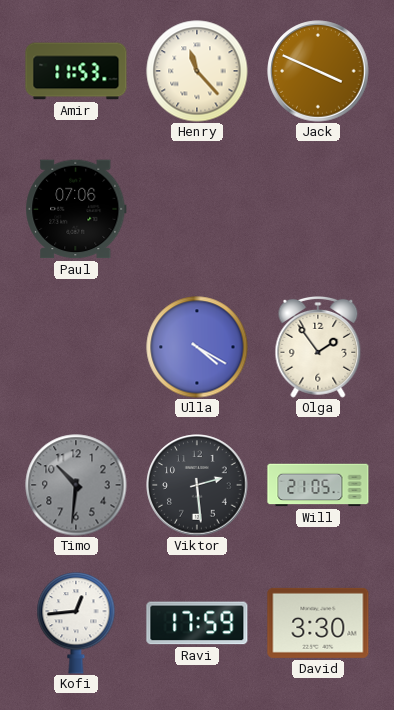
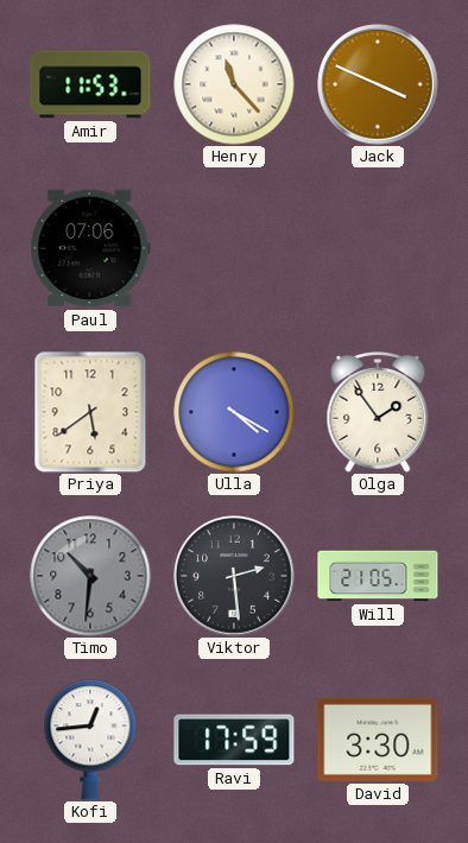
Priya: none -> 5:39
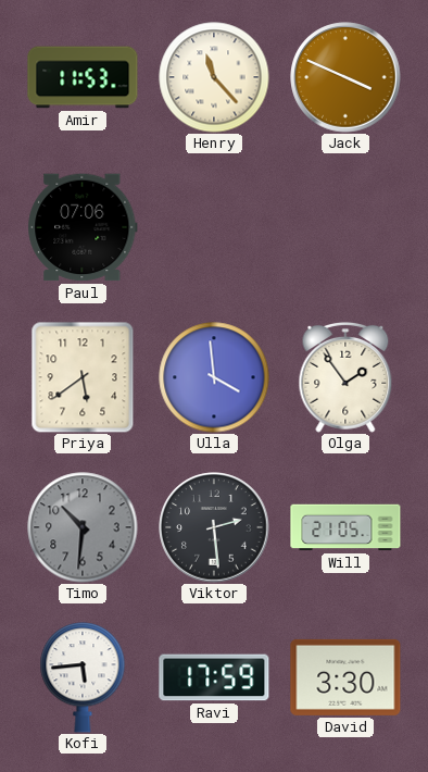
Ulla: 4:20 -> 3:59
Kofi: 12:44 -> 5:44
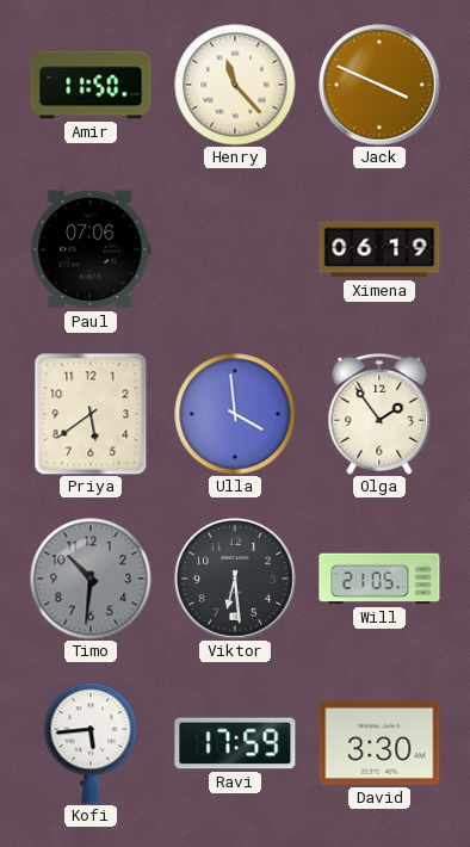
Amir: 11:53 -> 11:50
Ximena: none -> 06:19
Viktor: 2:29 -> 6:29
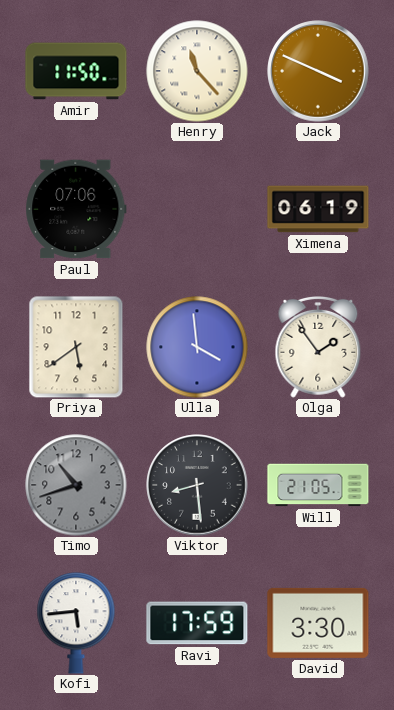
Timo: 10:31 -> 10:42
Viktor: 6:29 -> 8:29
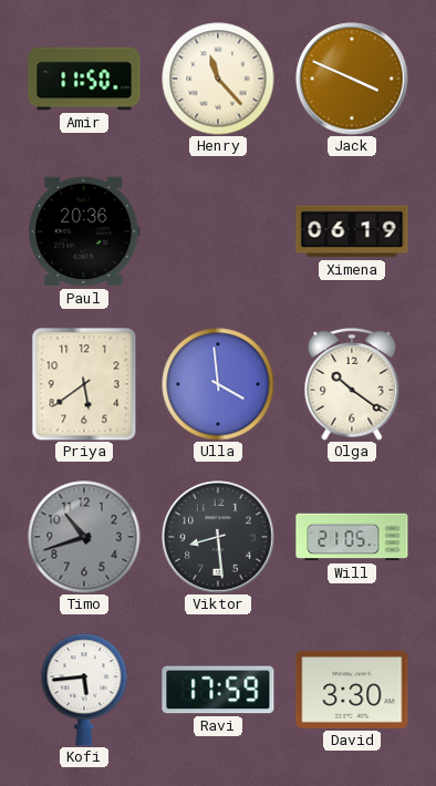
Paul: 07:06 -> 20:36
Olga: 1:54 -> 10:21
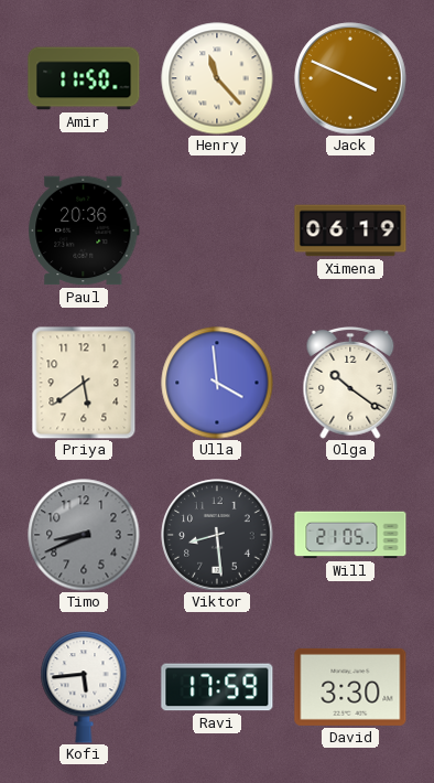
Timo: 10:42 -> 8:41
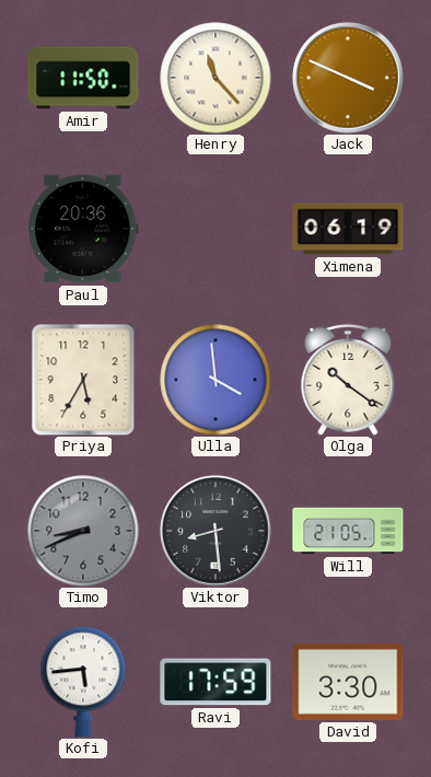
Priya: 5:39 -> 5:35
